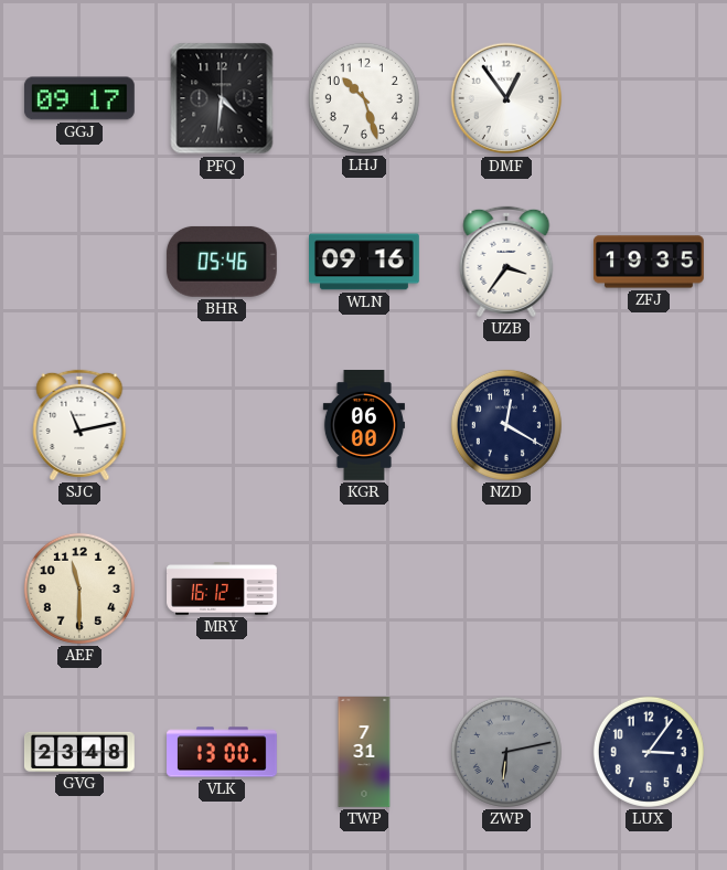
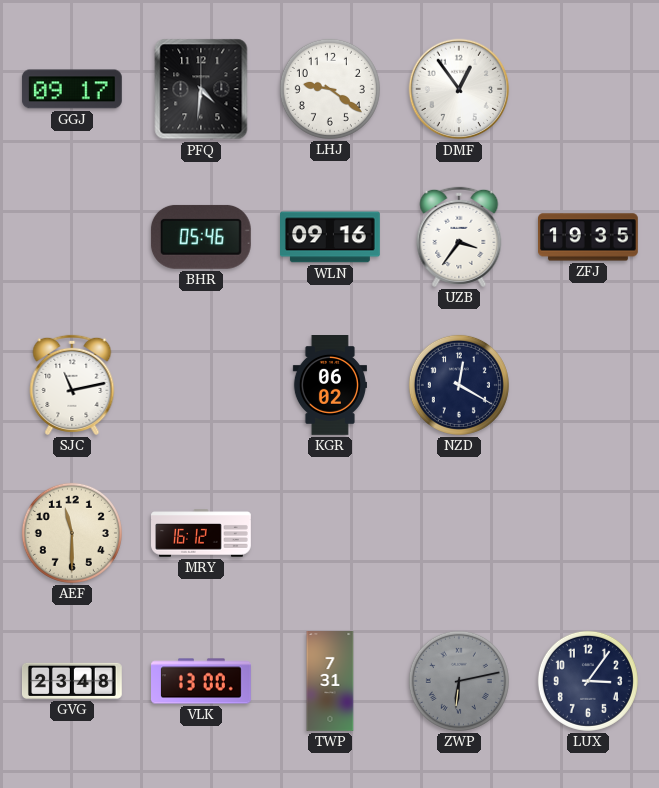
LHJ: 10:27 -> 9:21
KGR: 06:00 -> 06:02
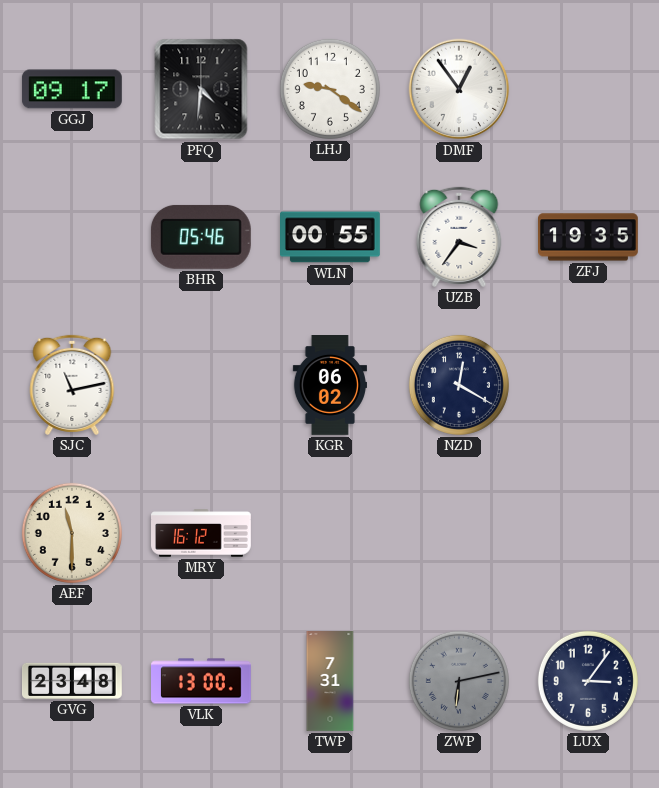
WLN: 09:16 -> 00:55
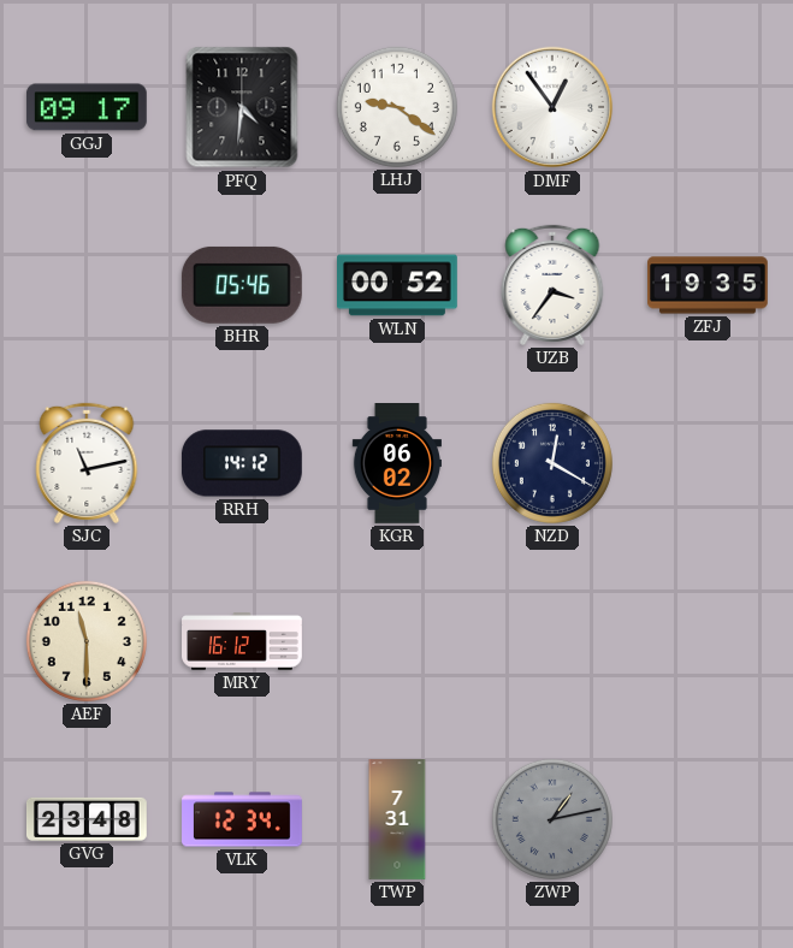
WLN: 00:55 -> 00:52
RRH: none -> 14:12
VLK: 13:00 -> 12:34
ZWP: 6:13 -> 1:13
LUX: 3:06 -> none
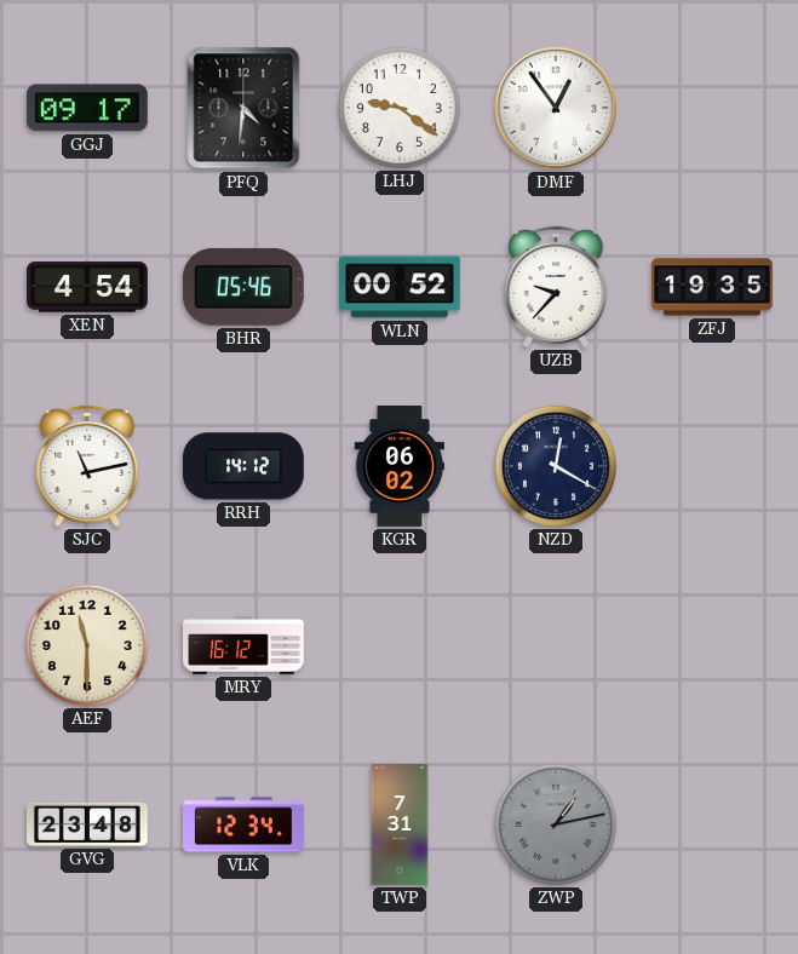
XEN: none -> 4:54
UZB: 3:36 -> 9:37
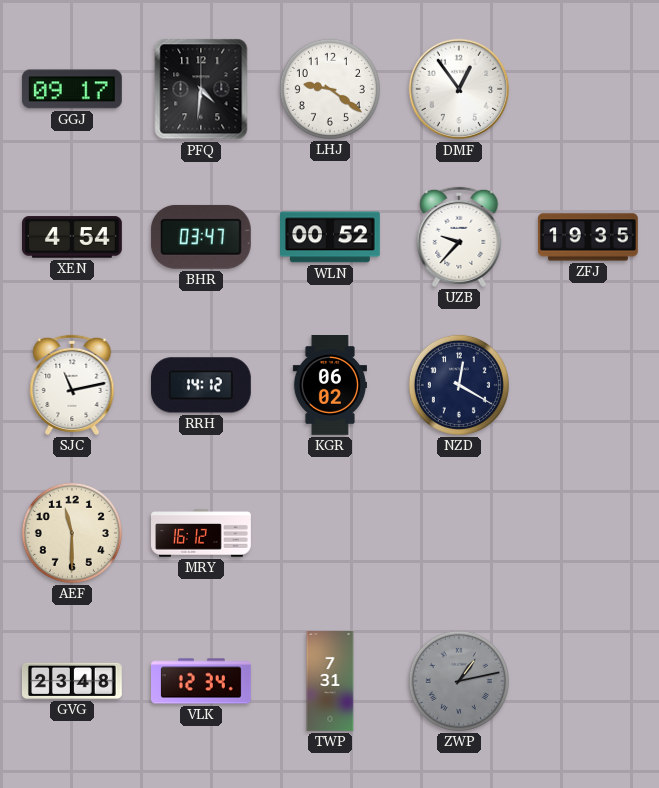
BHR: 05:46 -> 03:47
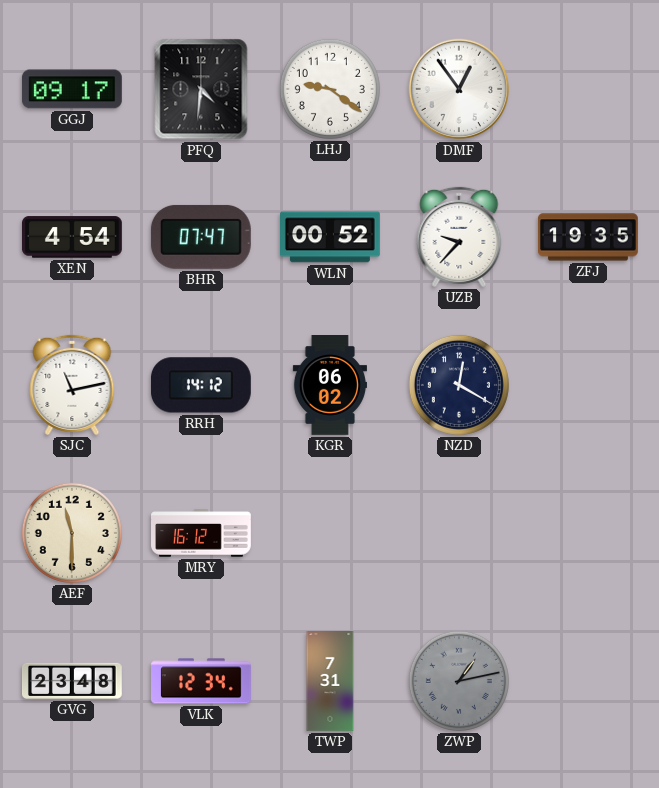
BHR: 03:47 -> 07:47
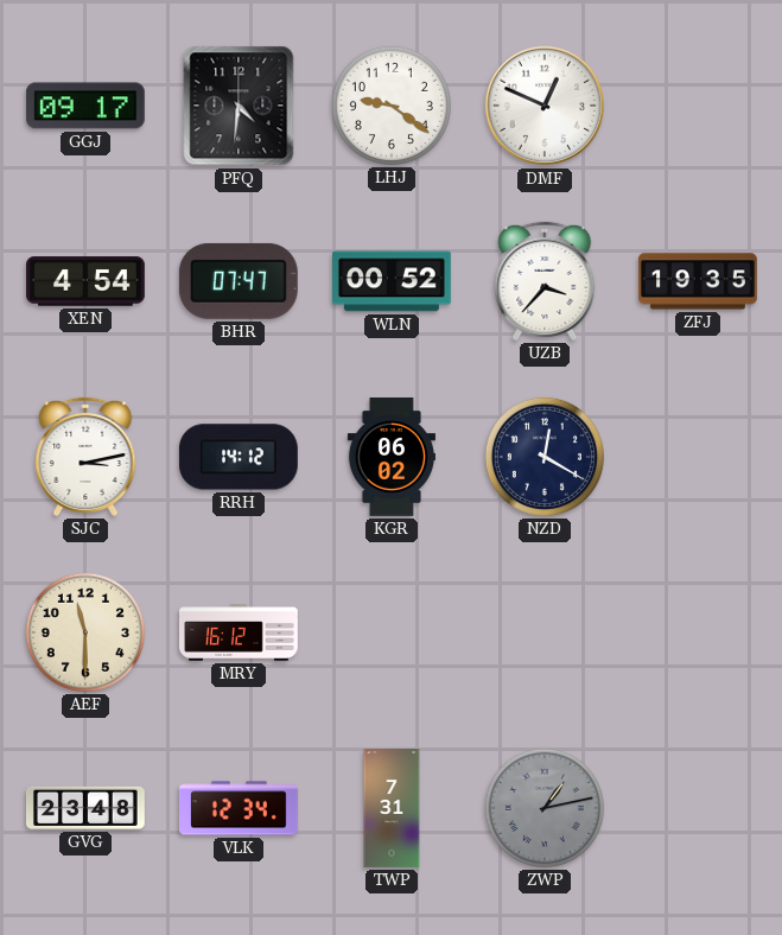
DMF: 12:54 -> 12:49
UZB: 9:37 -> 3:37
SJC: 11:13 -> 3:13
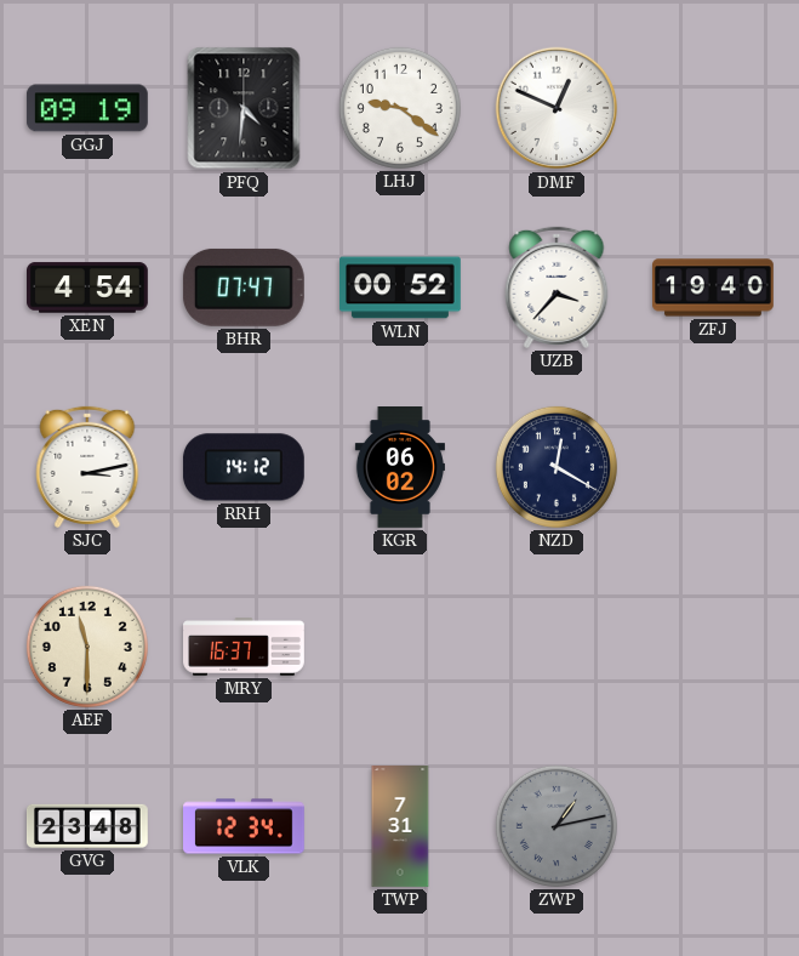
GGJ: 09:17 -> 09:19
ZFJ: 19:35 -> 19:40
MRY: 16:12 -> 16:37
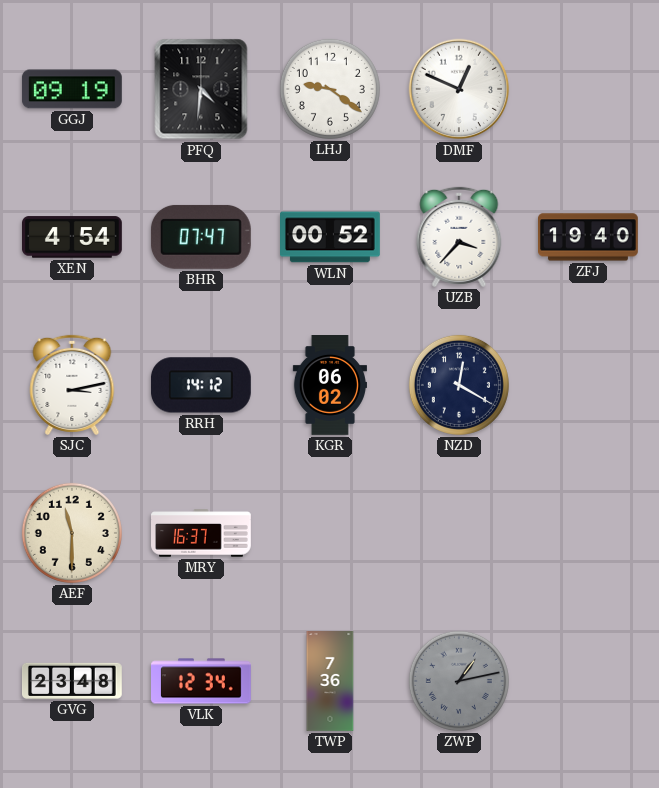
TWP: 7:31 -> 7:36
